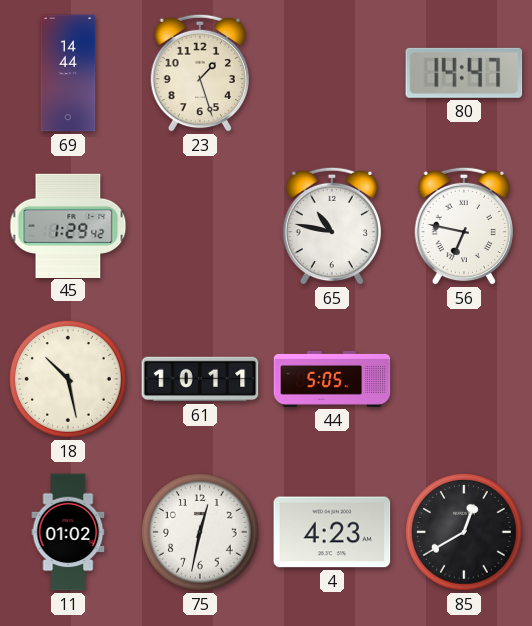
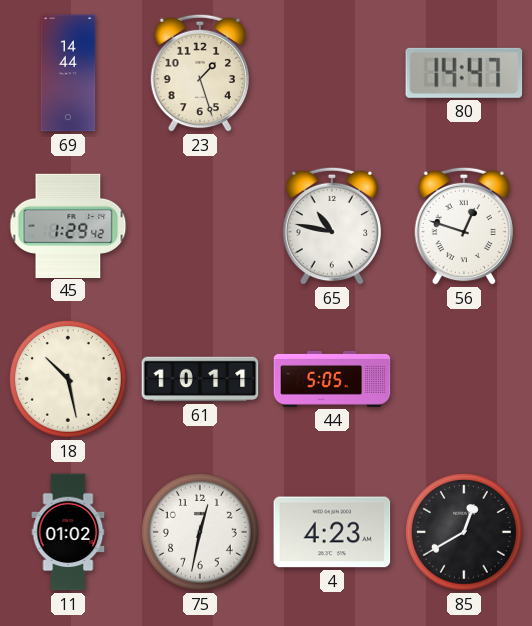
56: 6:47 -> 12:48
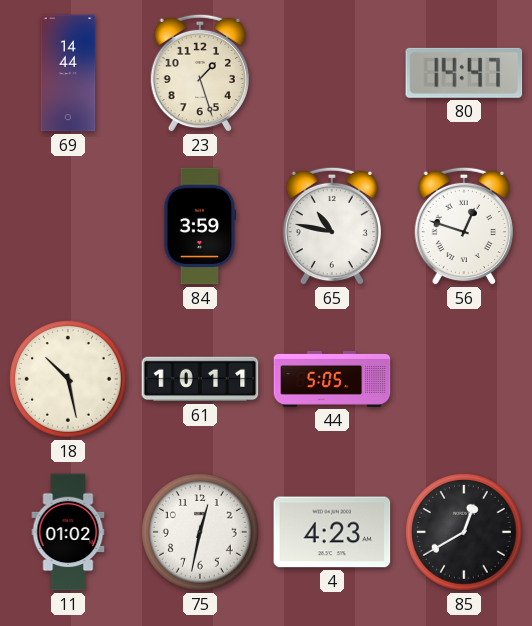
45: 1:29 -> none
84: none -> 3:59
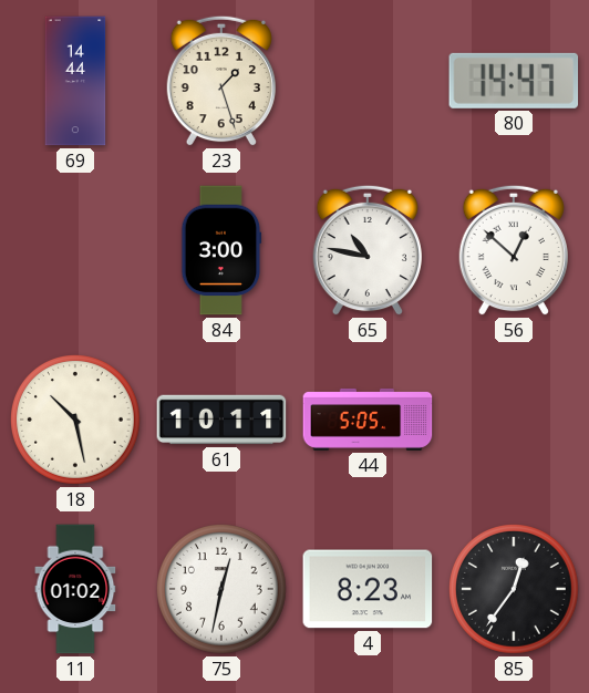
84: 3:59 -> 3:00
56: 12:48 -> 12:52
4: 4:23 -> 8:23
85: 12:40 -> 12:36
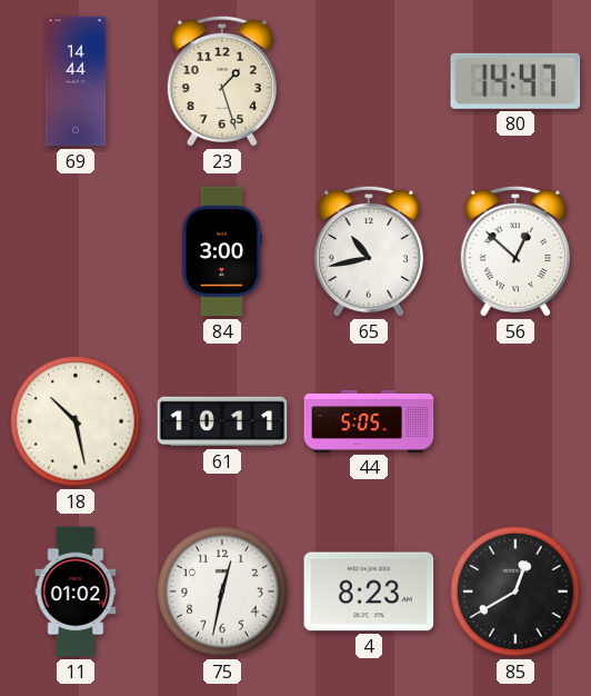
65: 10:47 -> 10:43
85: 12:36 -> 12:40
